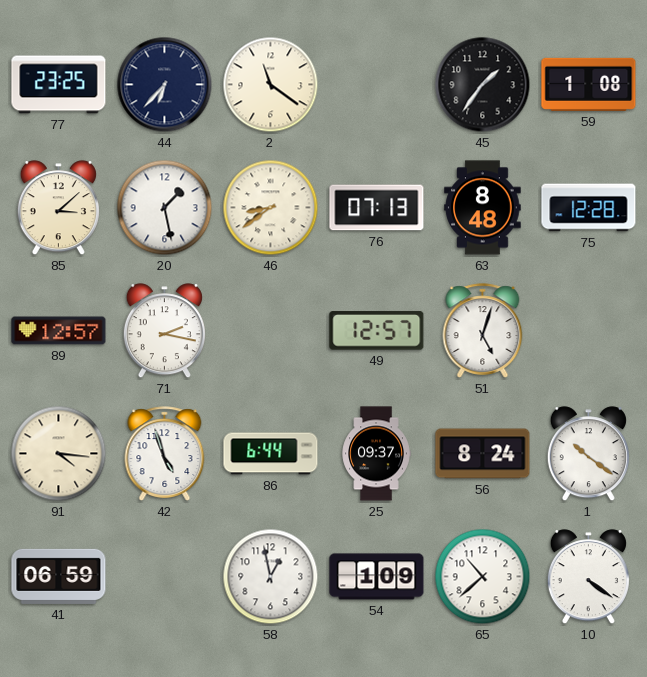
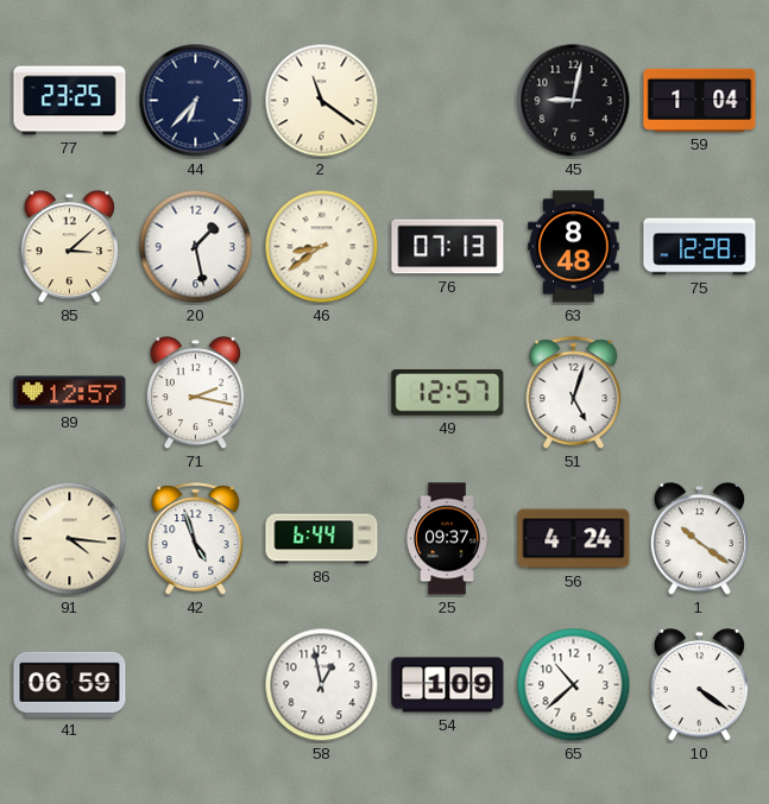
45: 1:36 -> 9:02
59: 1:08 -> 1:04
56: 8:24 -> 4:24
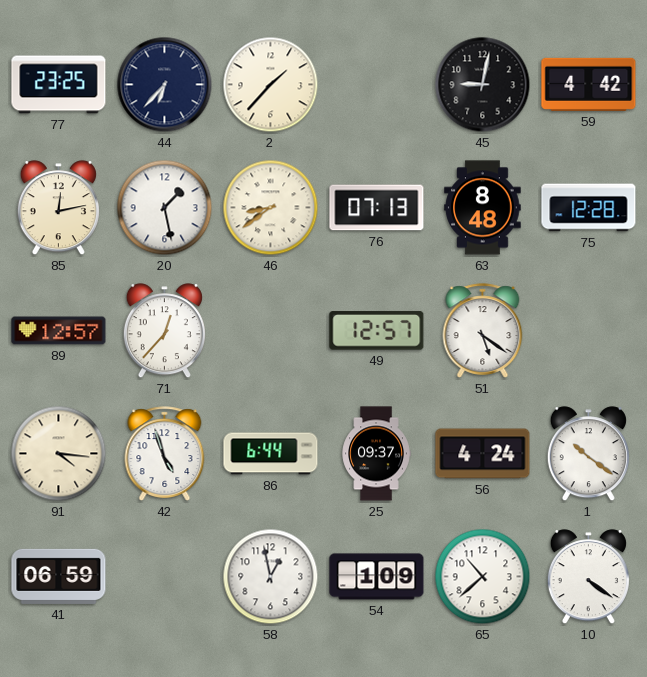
2: 11:21 -> 1:37
59: 1:04 -> 4:42
85: 3:08 -> 12:13
71: 2:17 -> 12:37
51: 5:03 -> 5:21
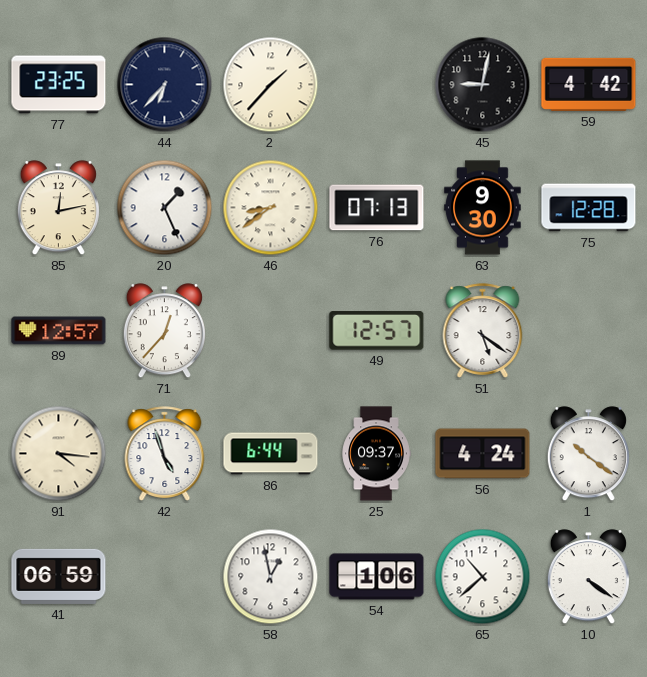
20: 1:28 -> 1:26
63: 8:48 -> 9:30
54: 1:09 -> 1:06
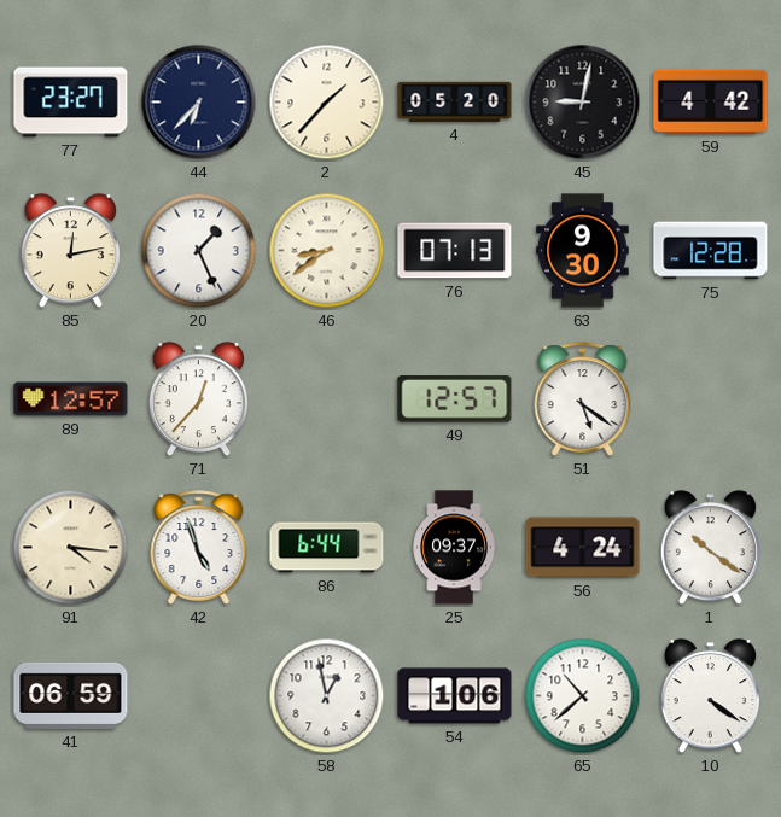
77: 23:25 -> 23:27
4: none -> 05:20
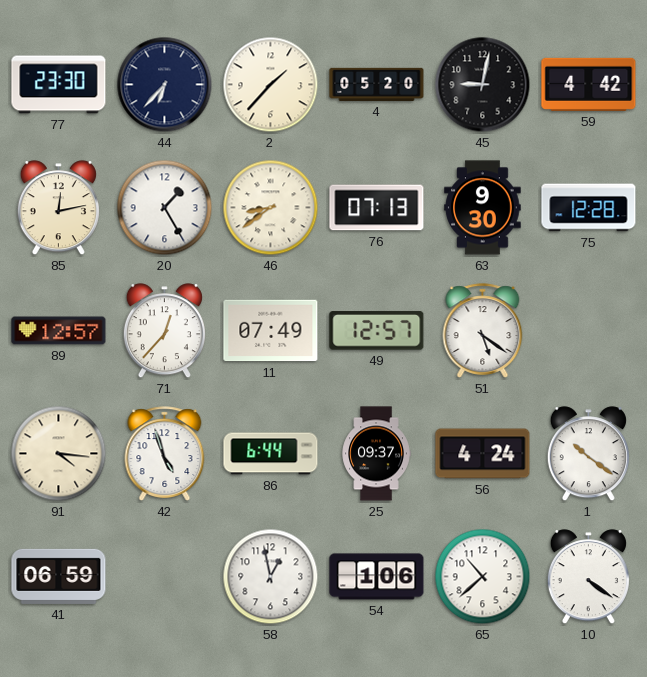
77: 23:27 -> 23:30
20: 1:26 -> 1:25
11: none -> 07:49
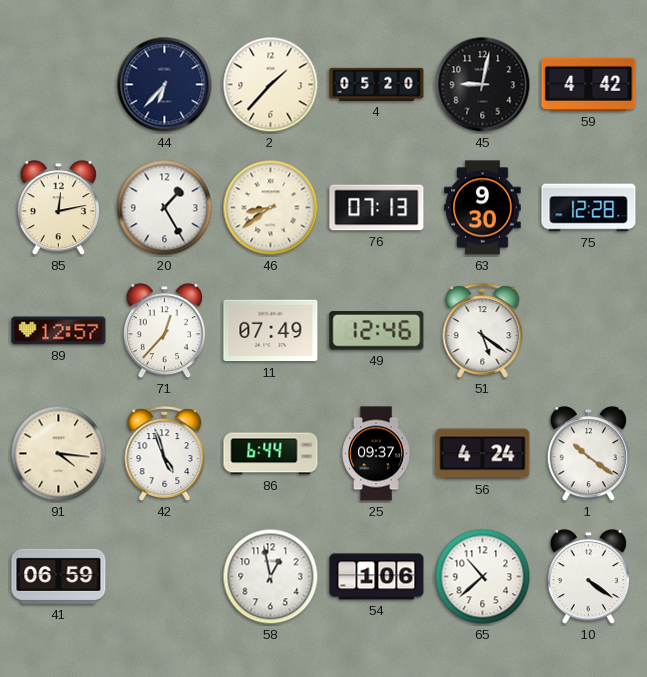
77: 23:30 -> none
49: 12:57 -> 12:46
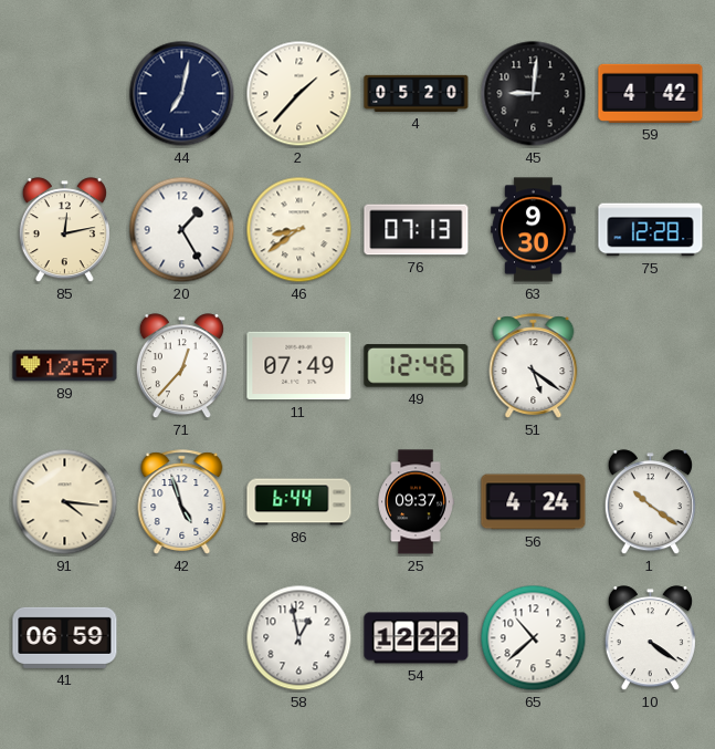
44: 6:37 -> 7:02
45: 9:02 -> 9:01
54: 1:06 -> 12:22
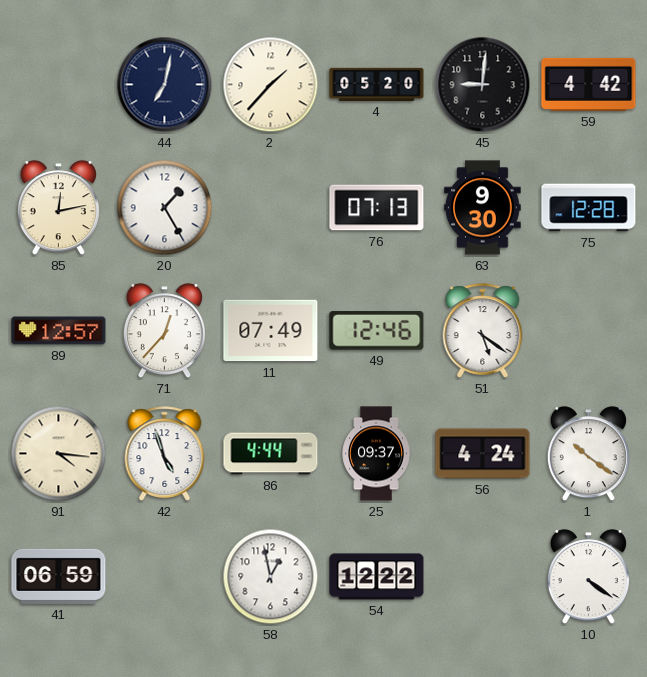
46: 8:39 -> none
86: 6:44 -> 4:44
65: 10:38 -> none
